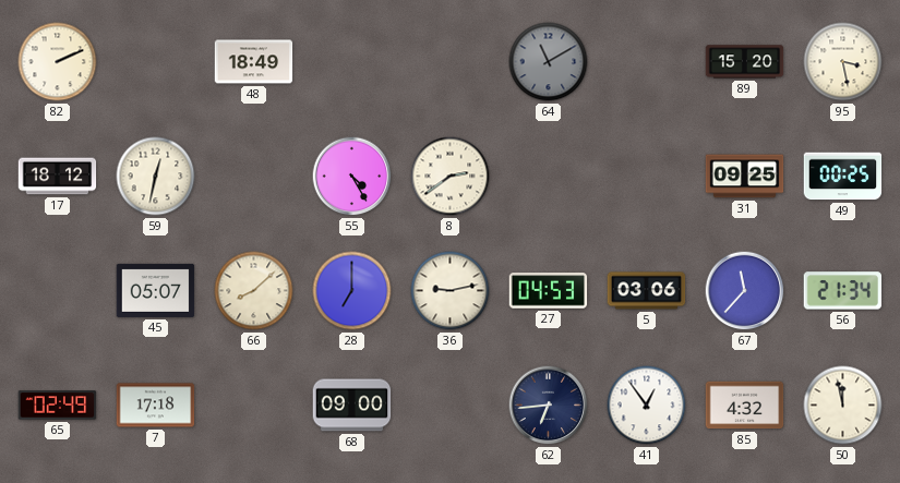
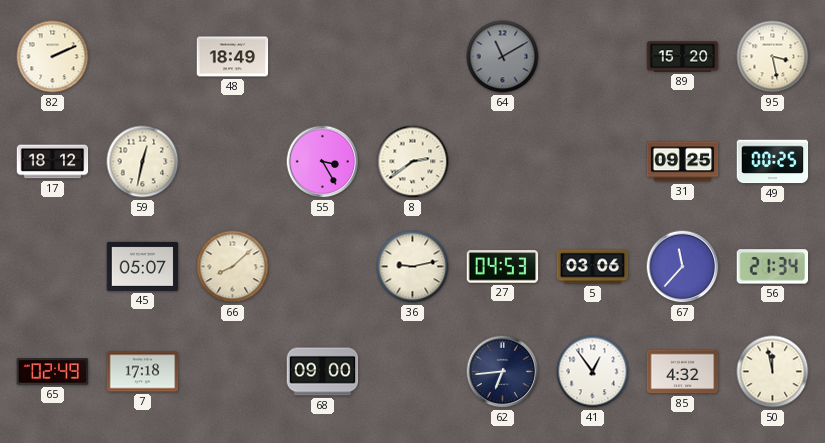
55: 4:25 -> 3:25
28: 7:00 -> none
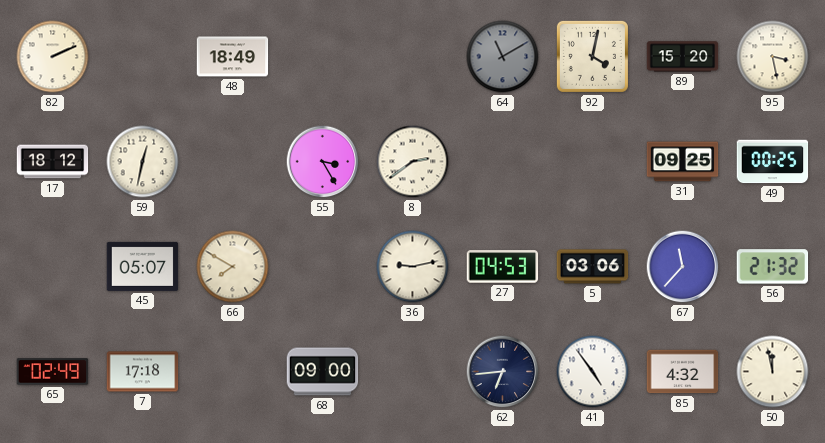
92: none -> 4:02
66: 8:08 -> 7:50
56: 21:34 -> 21:32
41: 12:54 -> 4:54
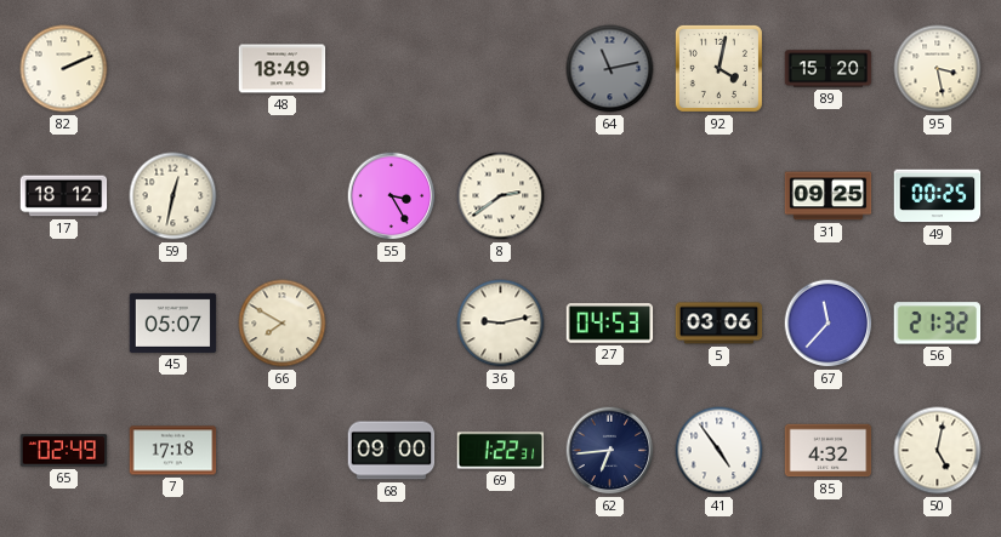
64: 11:10 -> 11:13
69: none -> 1:22
50: 11:58 -> 5:02
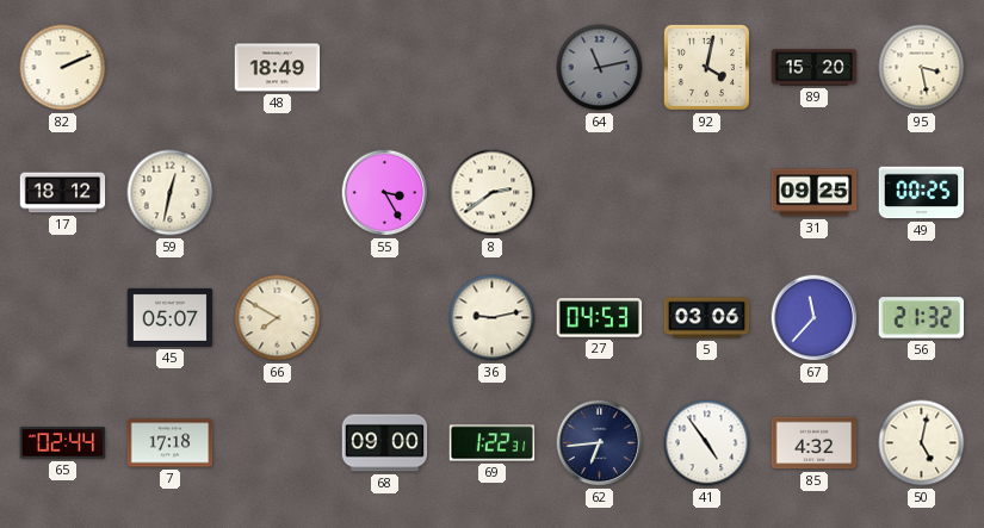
65: 02:49 -> 02:44
